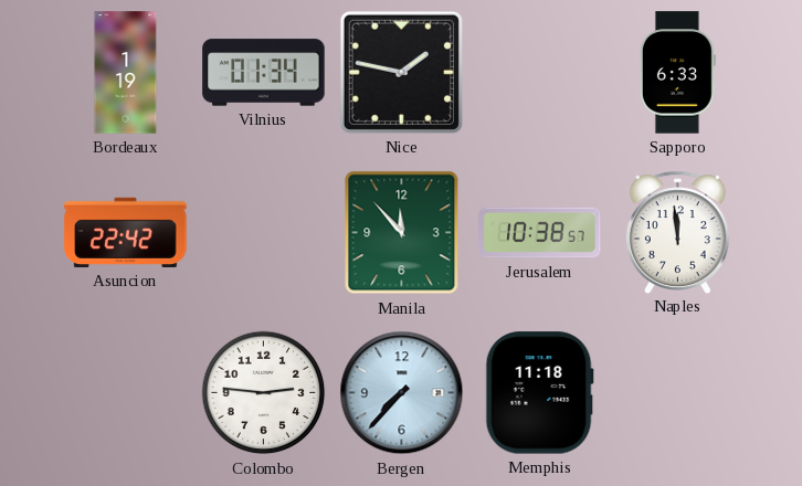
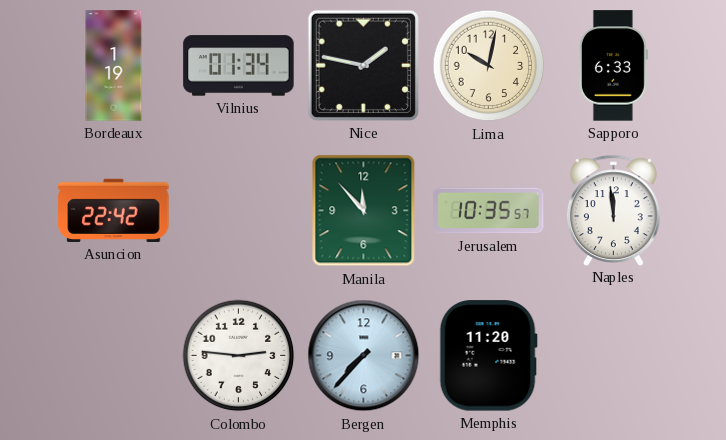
Lima: none -> 10:02
Jerusalem: 10:38 -> 10:35
Memphis: 11:18 -> 11:20
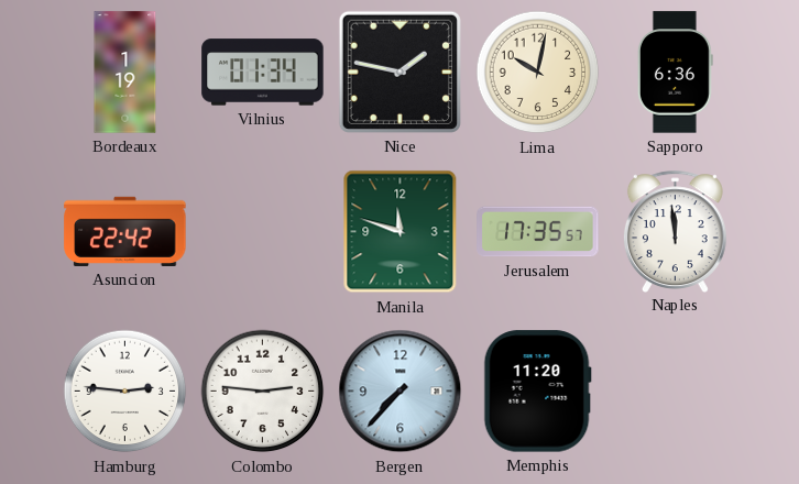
Sapporo: 6:33 -> 6:36
Manila: 11:53 -> 11:48
Jerusalem: 10:35 -> 17:35
Hamburg: none -> 2:46
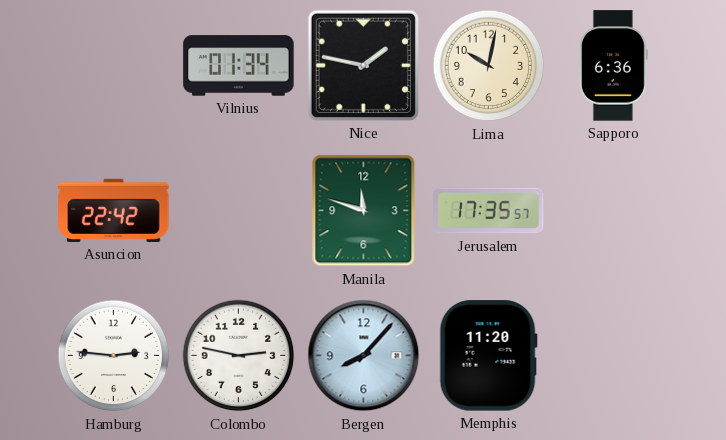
Bordeaux: 1:19 -> none
Naples: 11:59 -> none
Colombo: 2:46 -> 2:47
Bergen: 7:37 -> 8:07
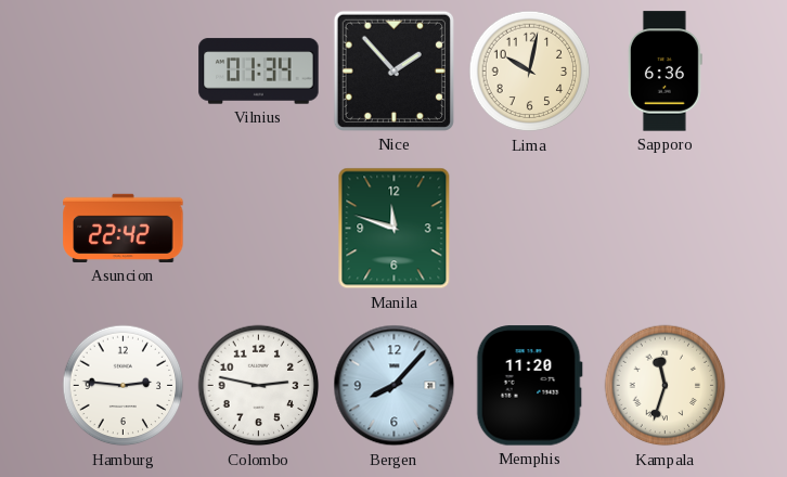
Nice: 1:47 -> 1:53
Jerusalem: 17:35 -> none
Kampala: none -> 11:33
